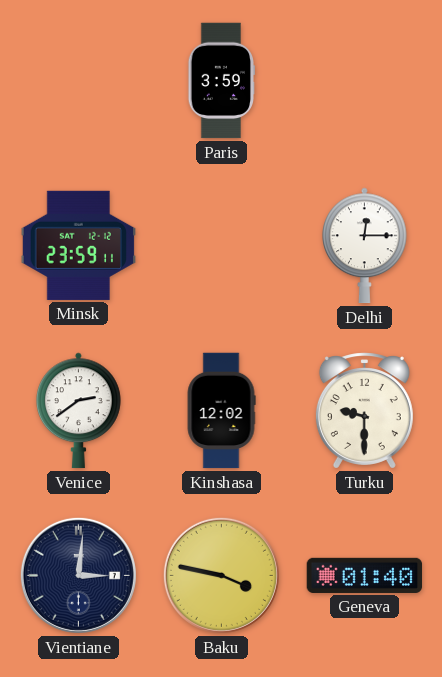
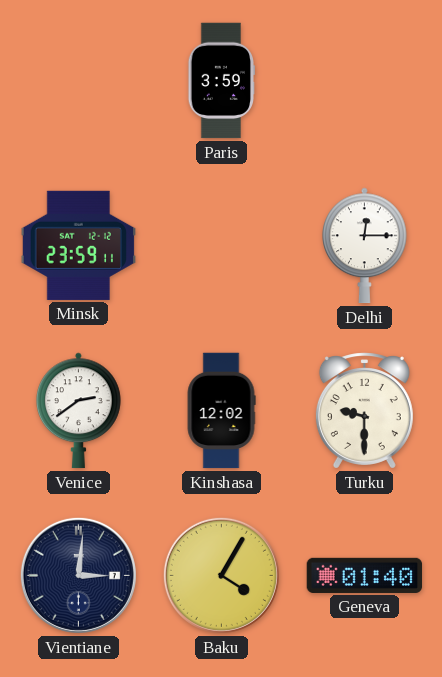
Baku: 3:47 -> 4:05
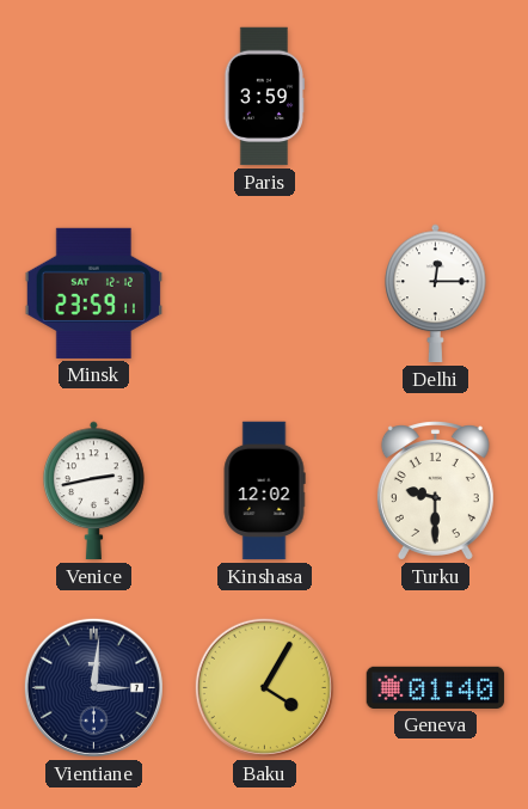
Venice: 2:39 -> 2:43
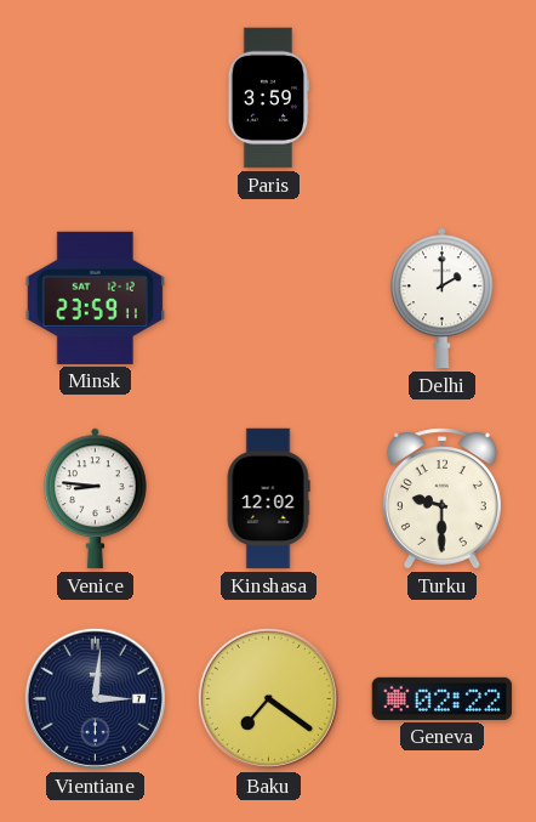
Delhi: 12:15 -> 2:00
Venice: 2:43 -> 8:46
Baku: 4:05 -> 7:21
Geneva: 01:40 -> 02:22
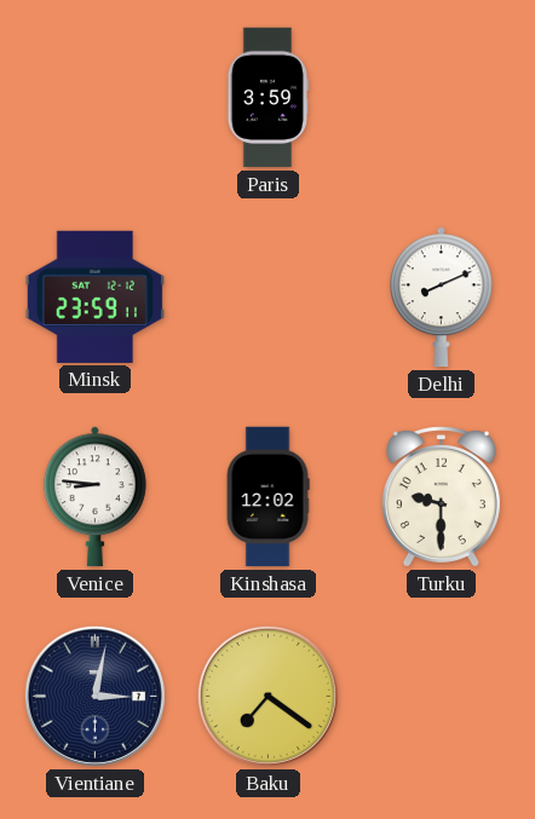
Delhi: 2:00 -> 8:11
Vientiane: 3:01 -> 3:02
Geneva: 02:22 -> none
